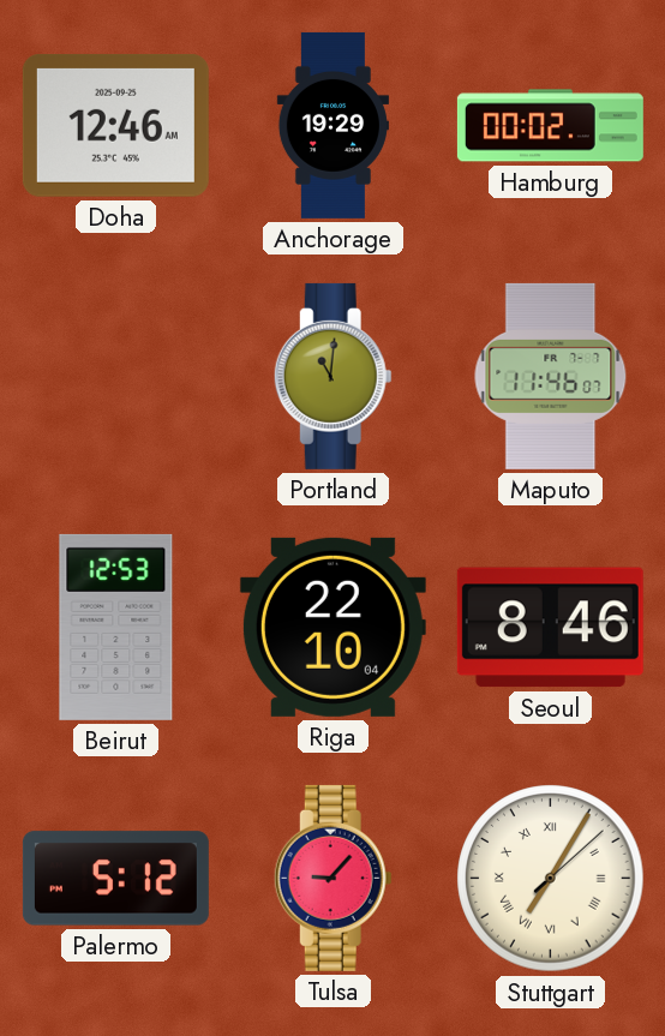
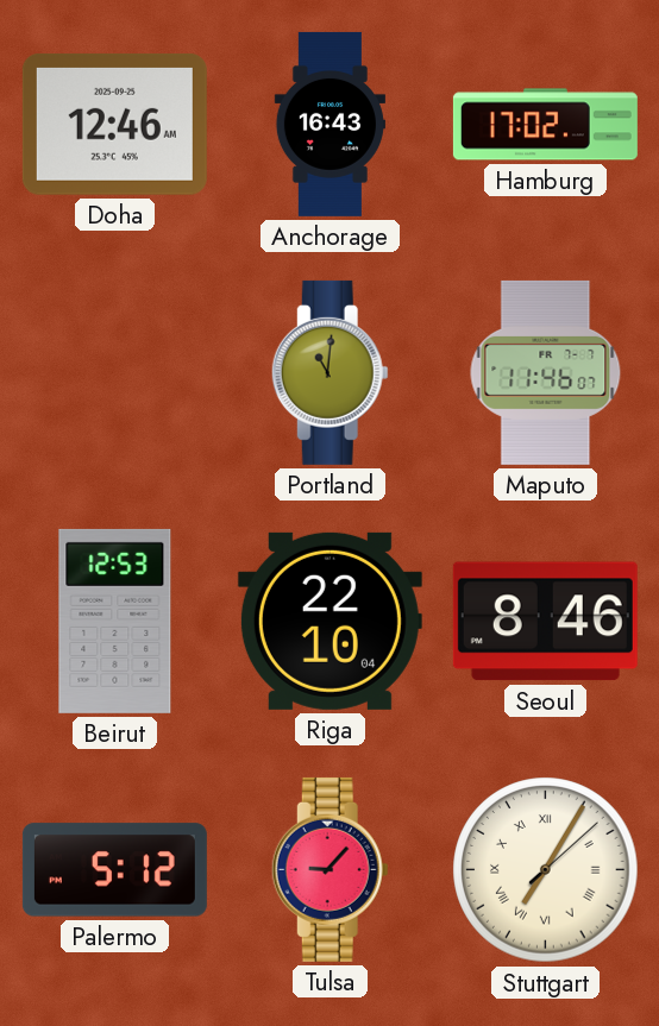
Anchorage: 19:29 -> 16:43
Hamburg: 00:02 -> 17:02
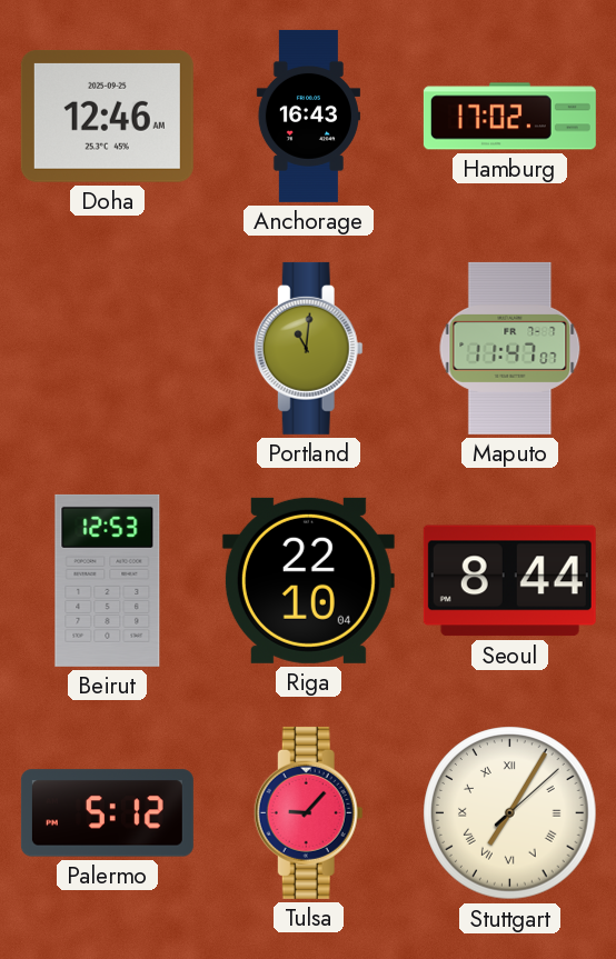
Maputo: 11:46 -> 11:47
Seoul: 8:46 -> 8:44
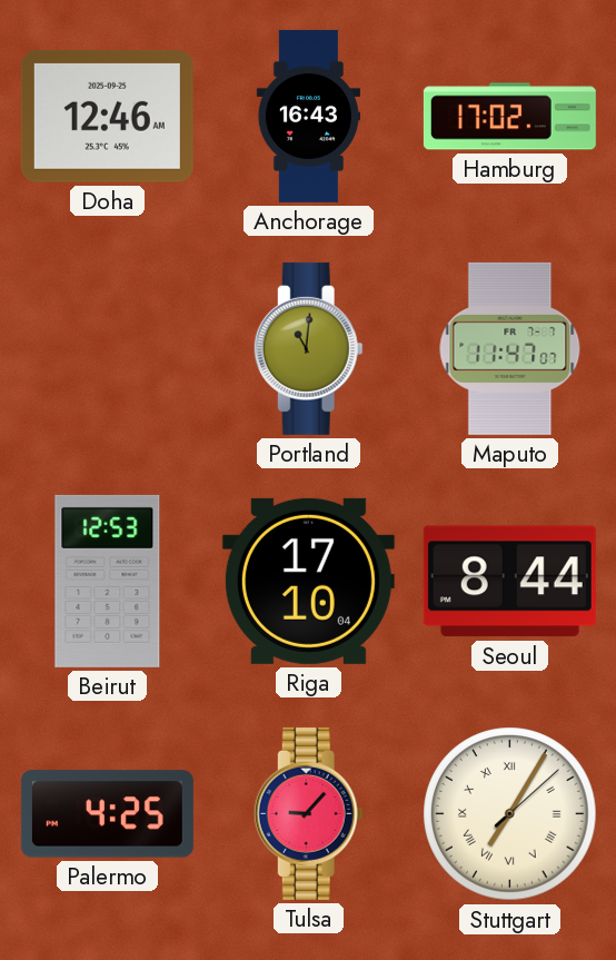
Riga: 22:10 -> 17:10
Palermo: 5:12 -> 4:25
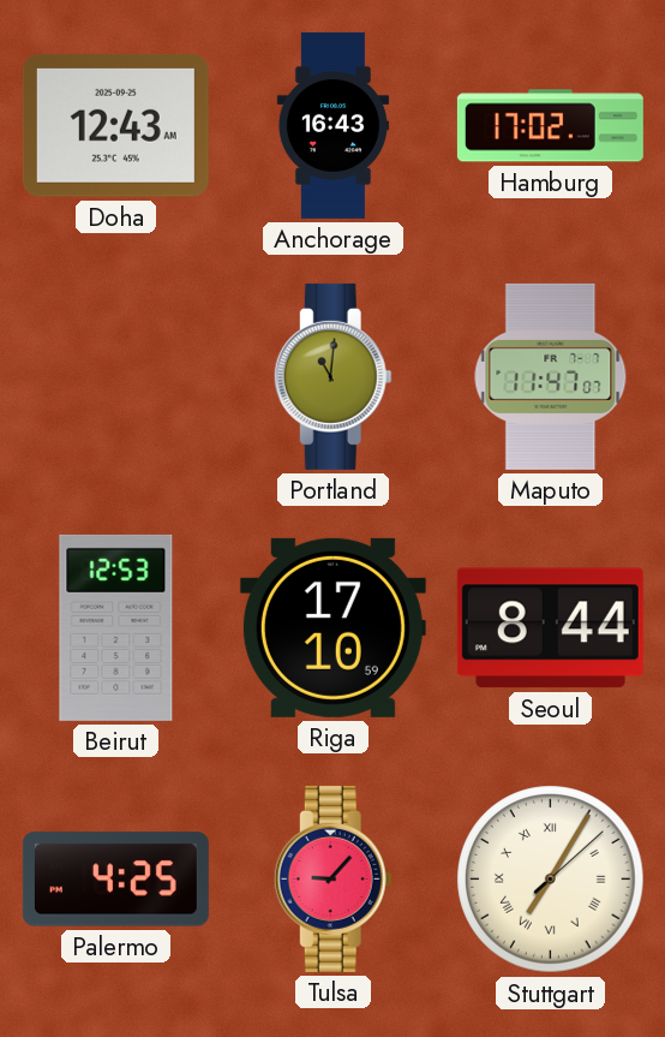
Doha: 12:46 -> 12:43
Riga: 17:10:04 -> 17:10:59
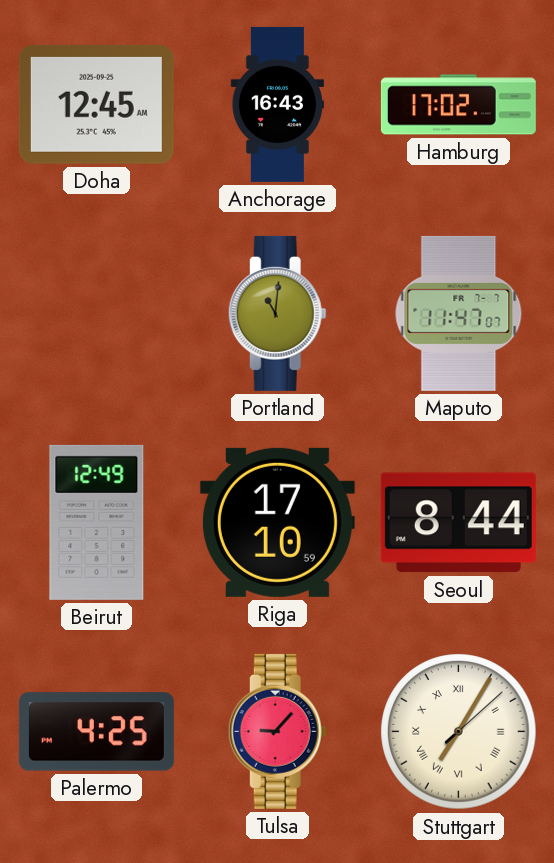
Doha: 12:43 -> 12:45
Beirut: 12:53 -> 12:49
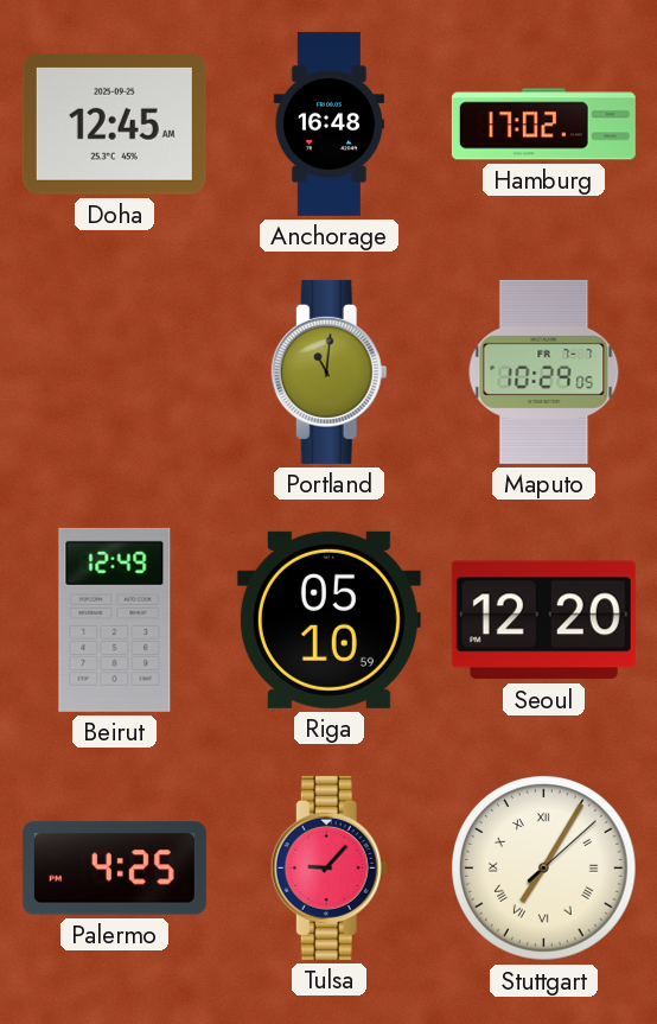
Anchorage: 16:43 -> 16:48
Maputo: 11:47 -> 10:29
Riga: 17:10 -> 05:10
Seoul: 8:44 -> 12:20
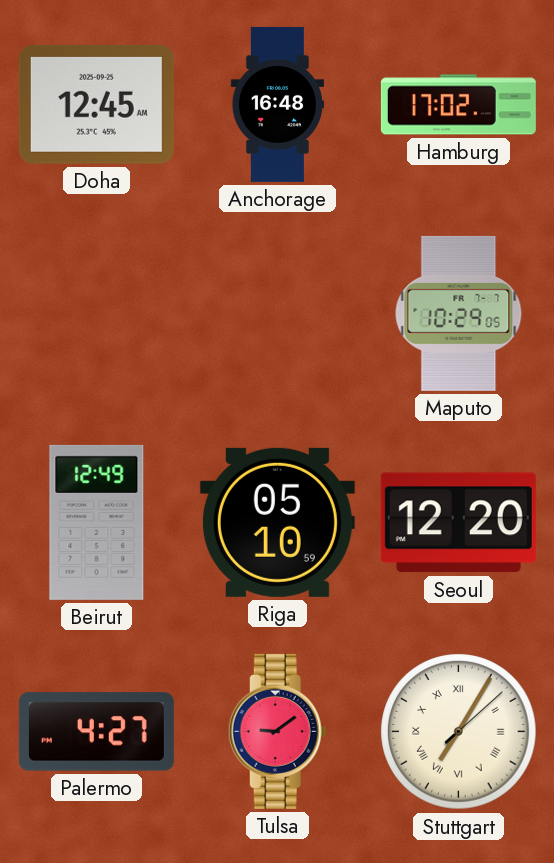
Portland: 11:01 -> none
Palermo: 4:25 -> 4:27
Tulsa: 9:07 -> 9:09
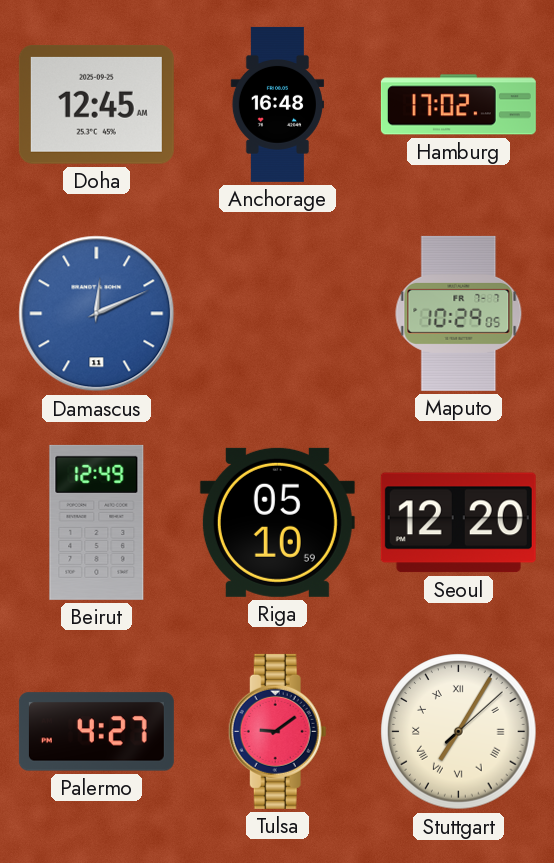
Damascus: none -> 12:11
